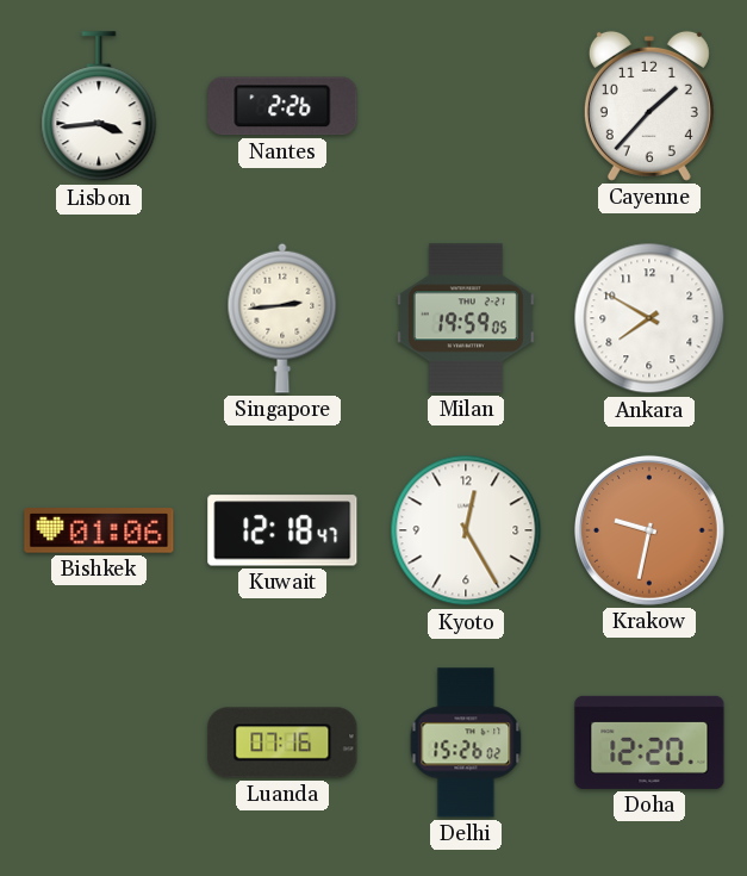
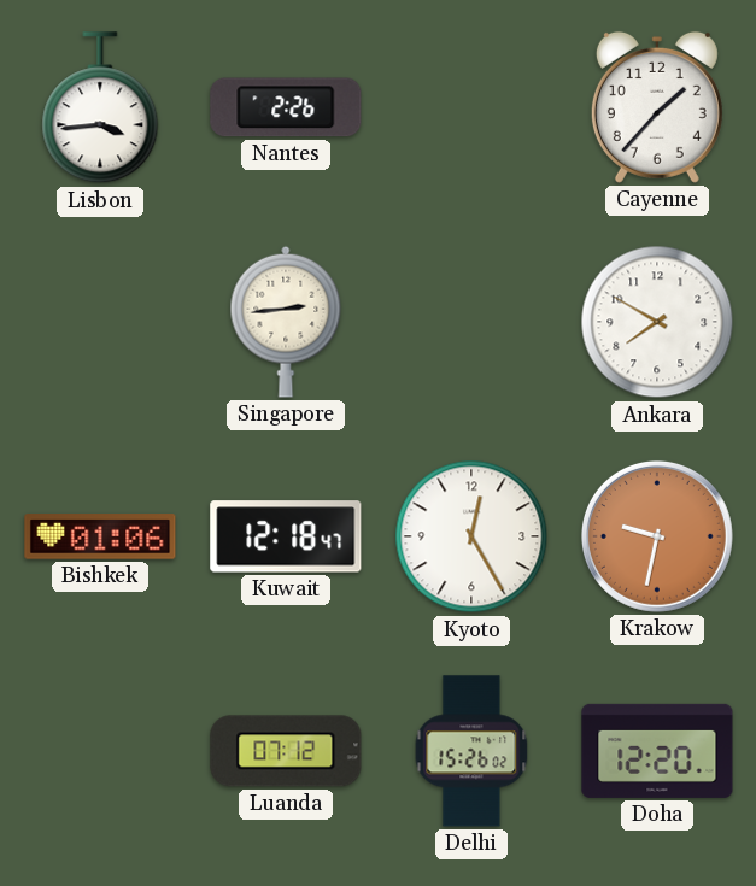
Milan: 19:59 -> none
Luanda: 07:16 -> 07:12
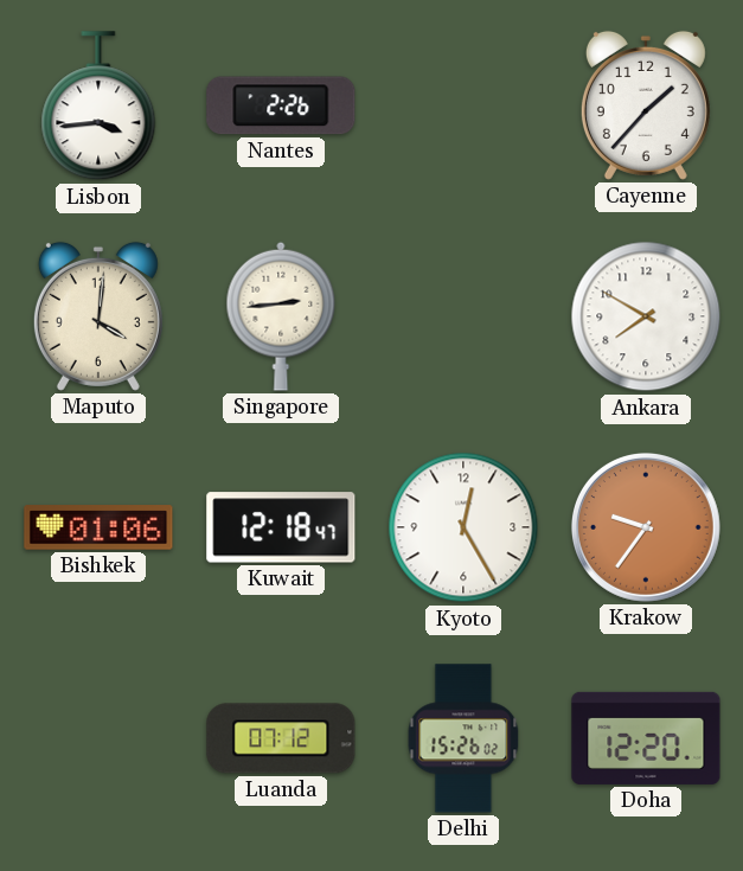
Maputo: none -> 4:01
Krakow: 9:32 -> 9:36
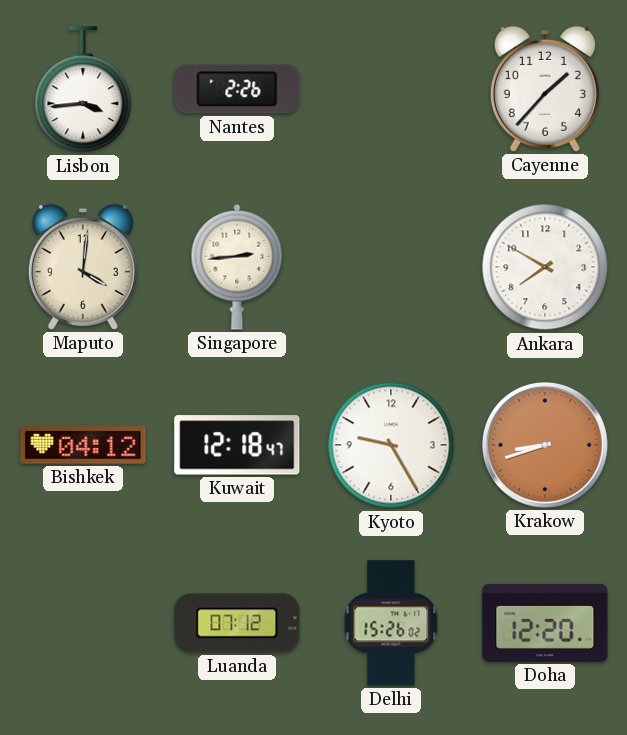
Bishkek: 01:06 -> 04:12
Kyoto: 12:25 -> 9:25
Krakow: 9:36 -> 8:42
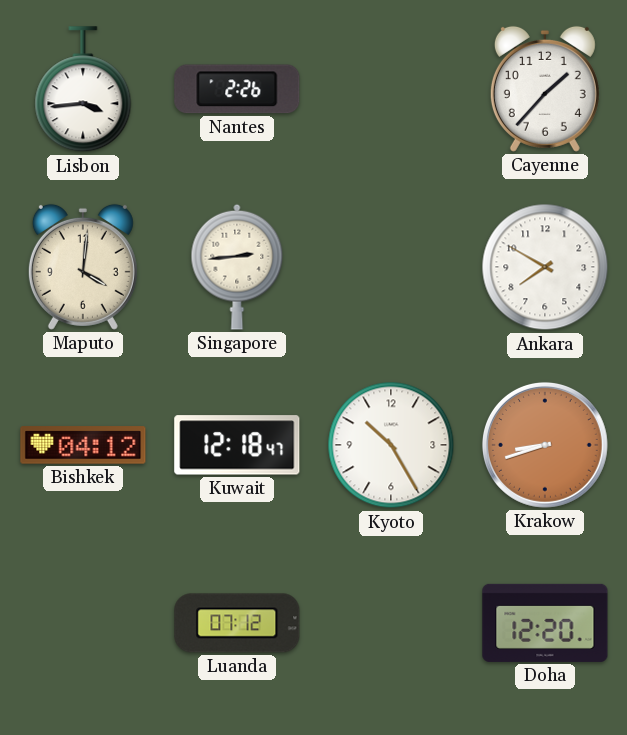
Kyoto: 9:25 -> 10:25
Delhi: 15:26 -> none
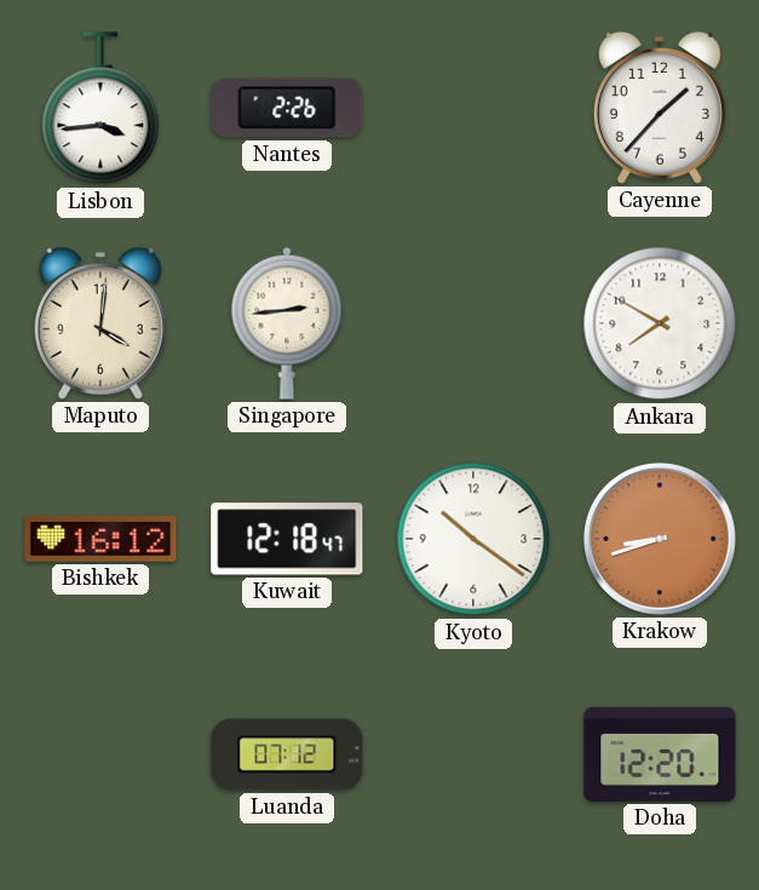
Bishkek: 04:12 -> 16:12
Kyoto: 10:25 -> 10:21
